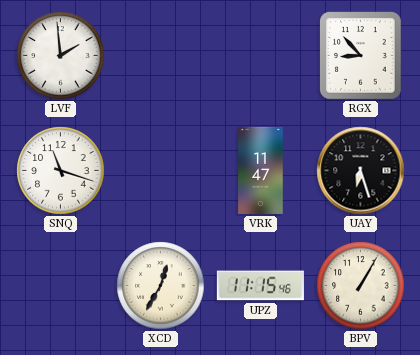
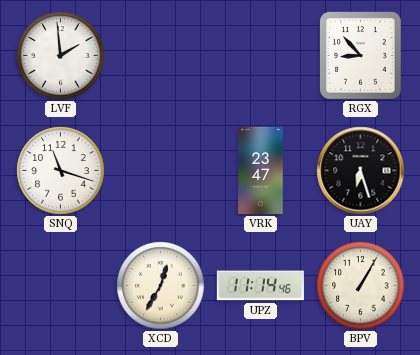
VRK: 11:47 -> 23:47
UPZ: 11:15 -> 11:14
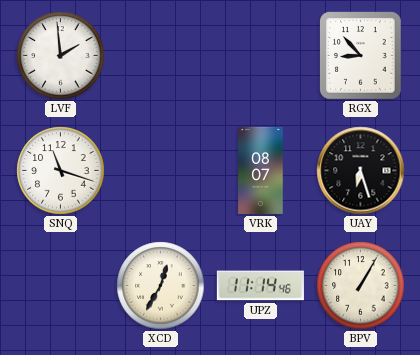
VRK: 23:47 -> 08:07
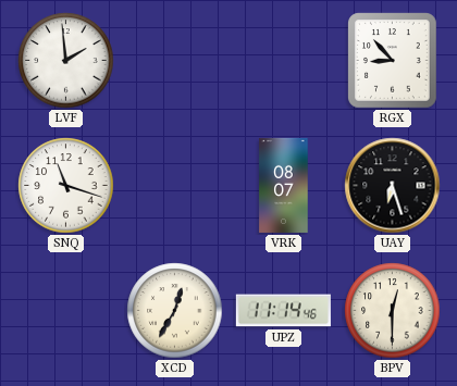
BPV: 1:05 -> 12:30
